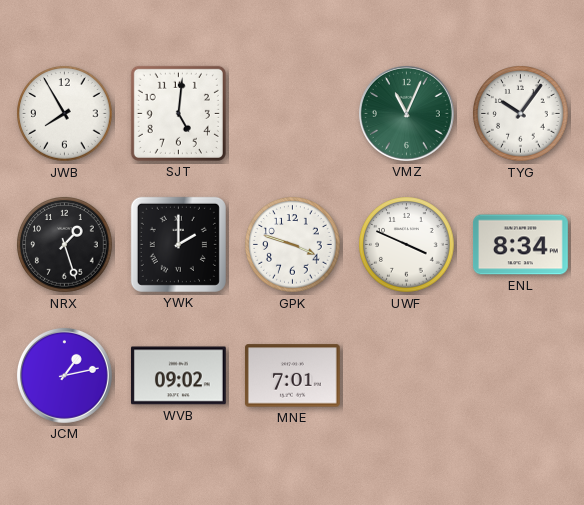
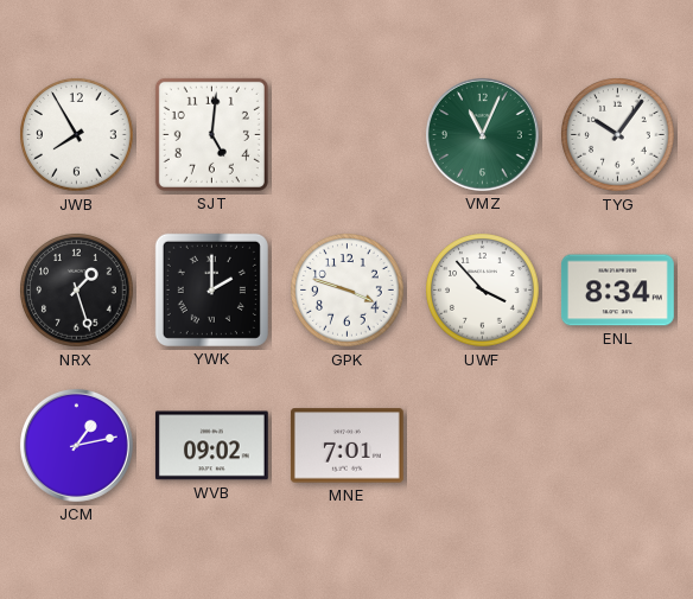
UWF: 3:49 -> 3:53
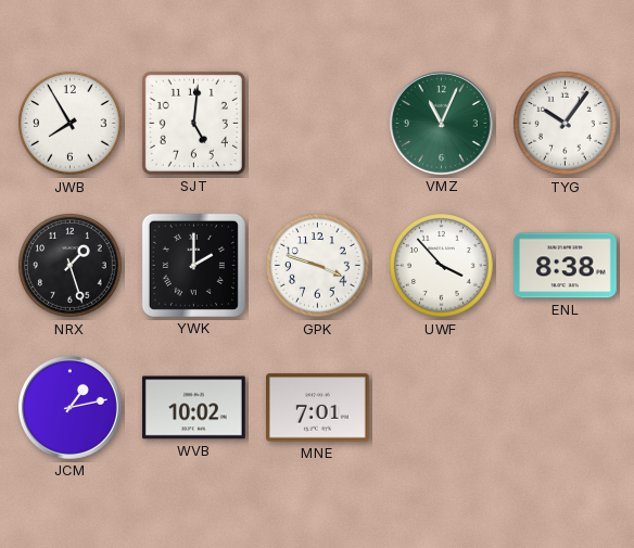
ENL: 8:34 -> 8:38
WVB: 09:02 -> 10:02
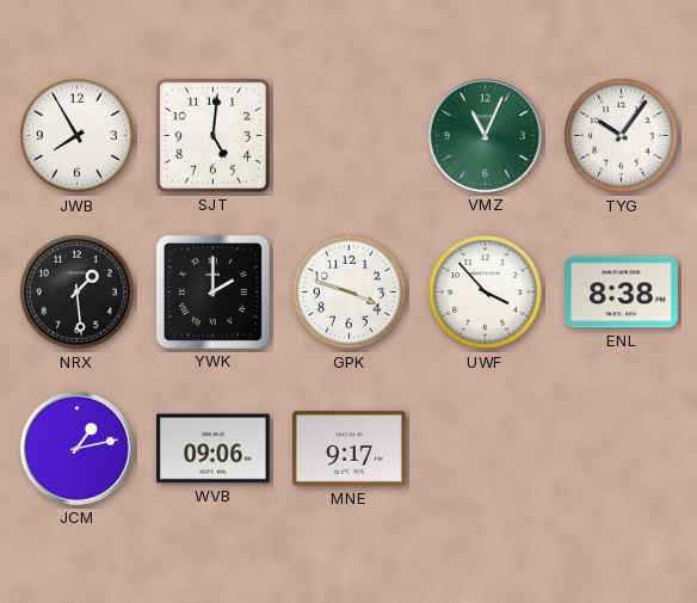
NRX: 1:27 -> 1:29
WVB: 10:02 -> 09:06
MNE: 7:01 -> 9:17
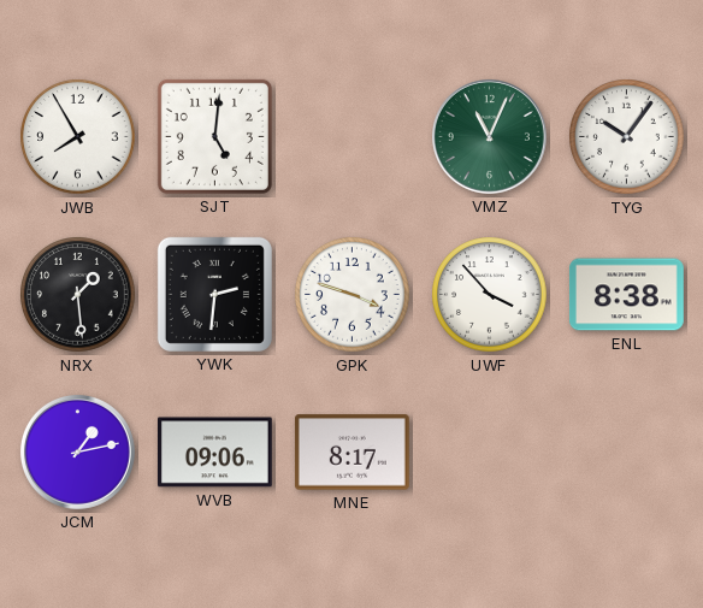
YWK: 2:00 -> 2:31
MNE: 9:17 -> 8:17
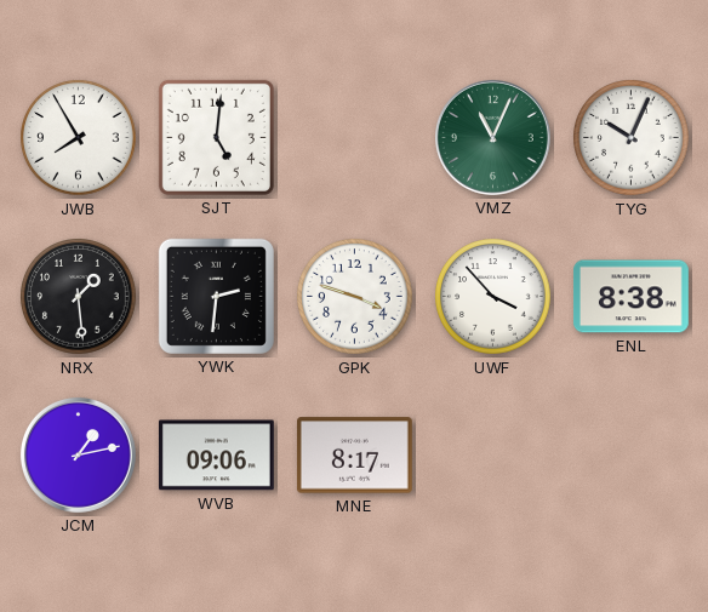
TYG: 10:06 -> 10:04
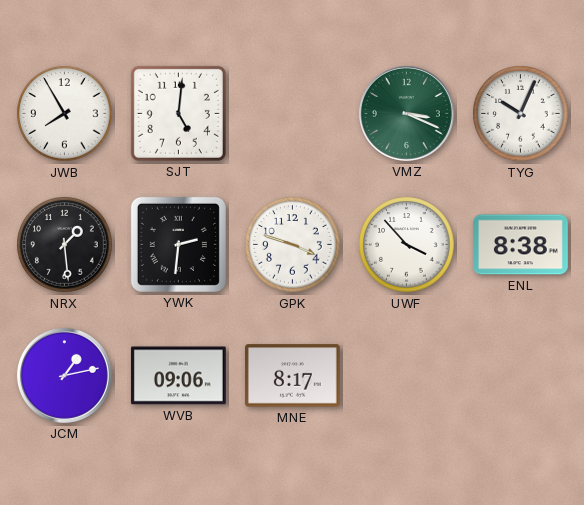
VMZ: 11:04 -> 3:19
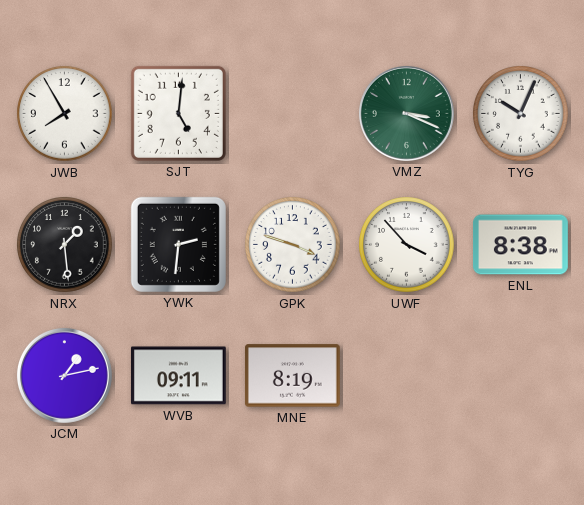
WVB: 09:06 -> 09:11
MNE: 8:17 -> 8:19
